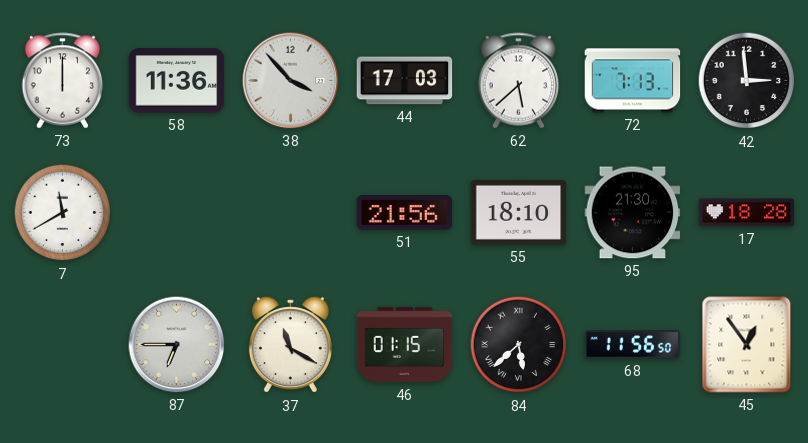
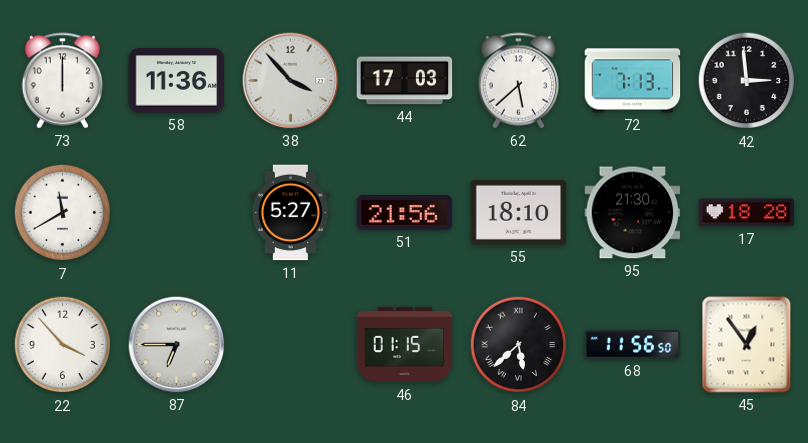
11: none -> 5:27
22: none -> 3:53
37: 11:20 -> none
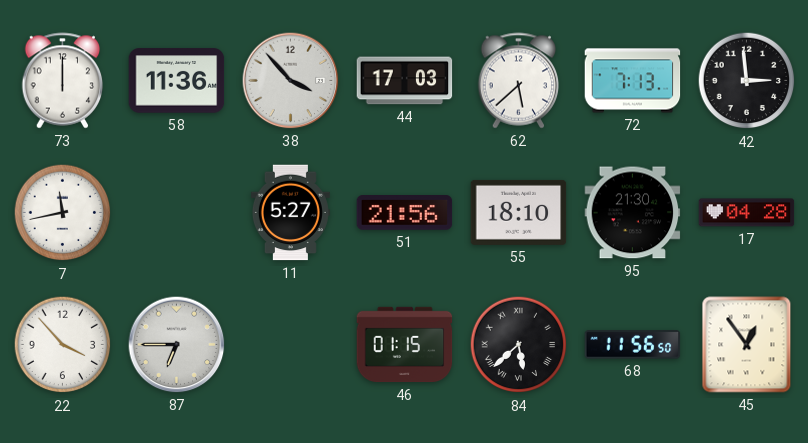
7: 11:40 -> 11:43
17: 18:28 -> 04:28
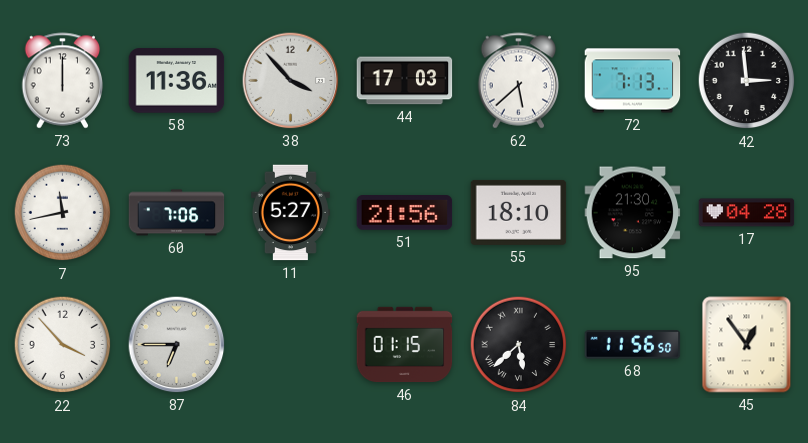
60: none -> 7:06
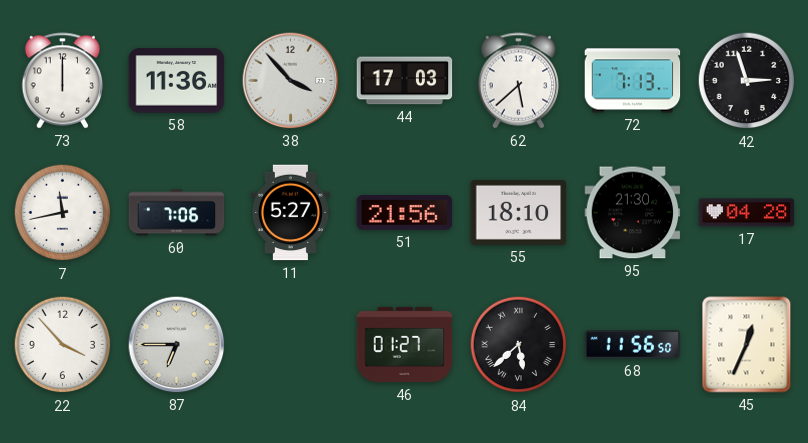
42: 2:59 -> 2:57
46: 01:15 -> 01:27
45: 12:54 -> 12:34
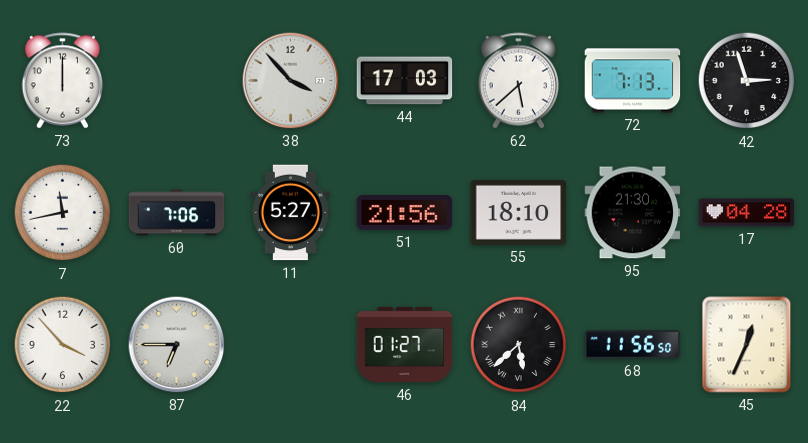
58: 11:36 -> none
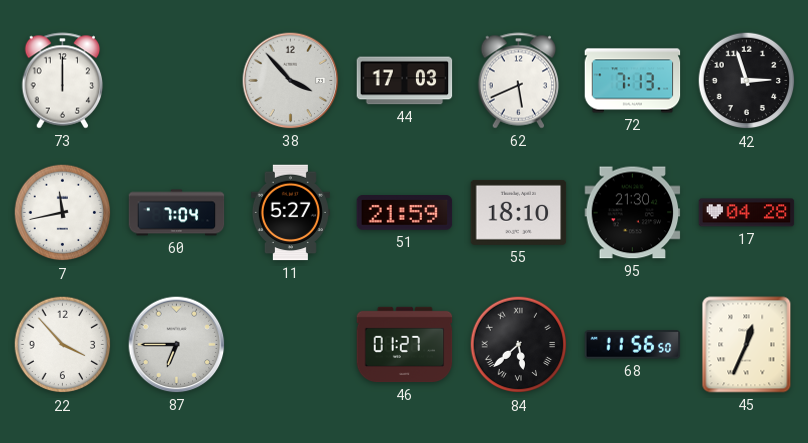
62: 5:38 -> 5:41
60: 7:06 -> 7:04
51: 21:56 -> 21:59
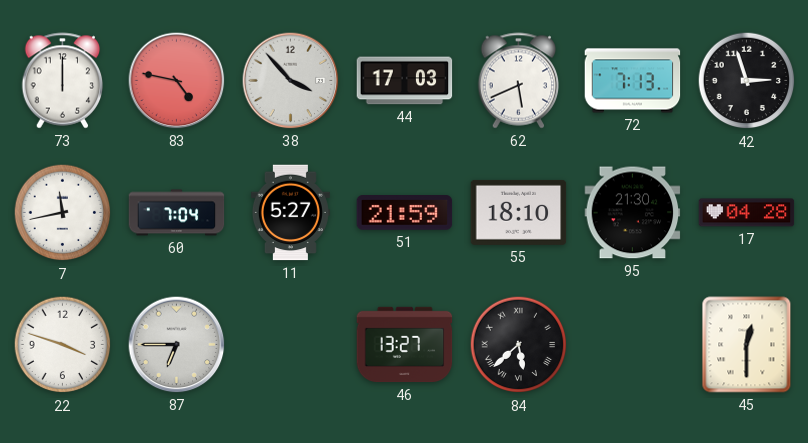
83: none -> 4:47
22: 3:53 -> 3:48
46: 01:27 -> 13:27
68: 11:56 -> none
45: 12:34 -> 12:30
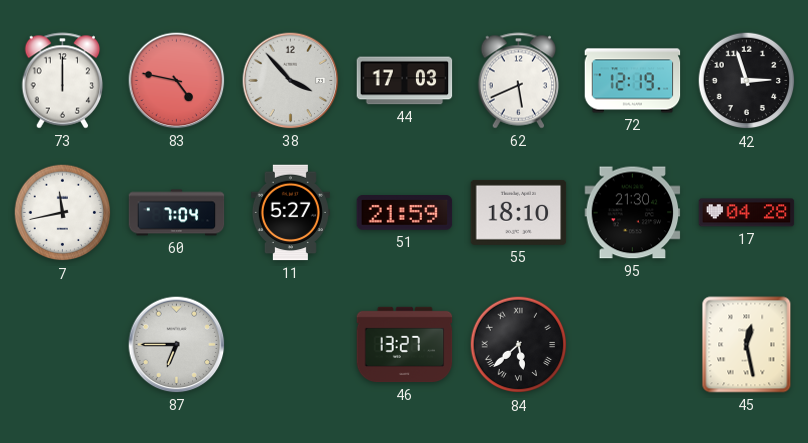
72: 7:13 -> 12:19
22: 3:48 -> none
45: 12:30 -> 12:28
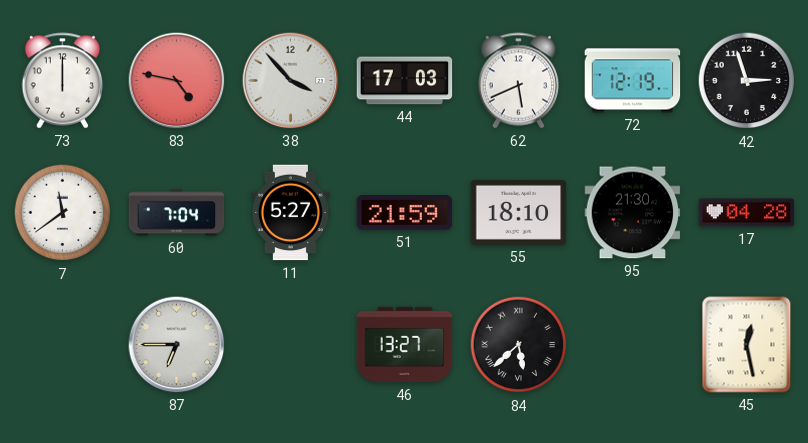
7: 11:43 -> 11:39
